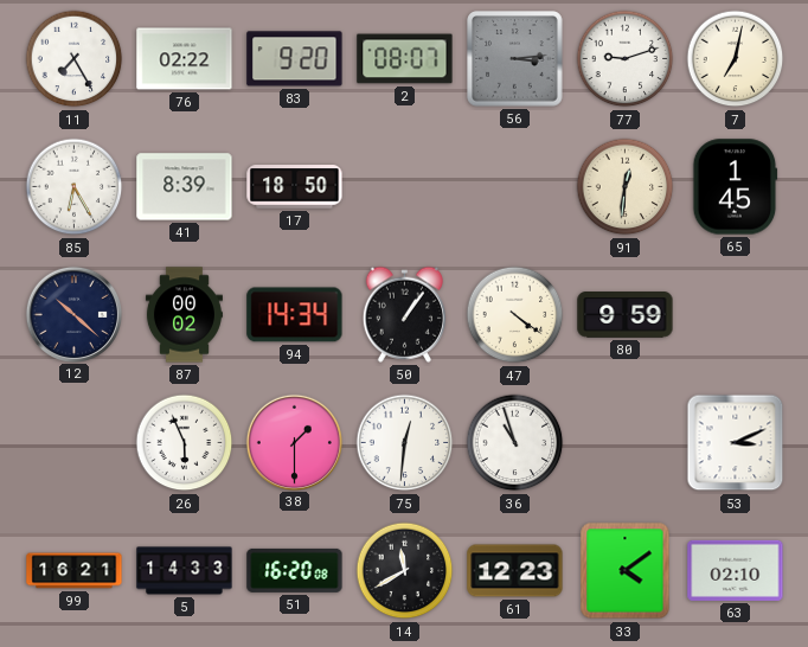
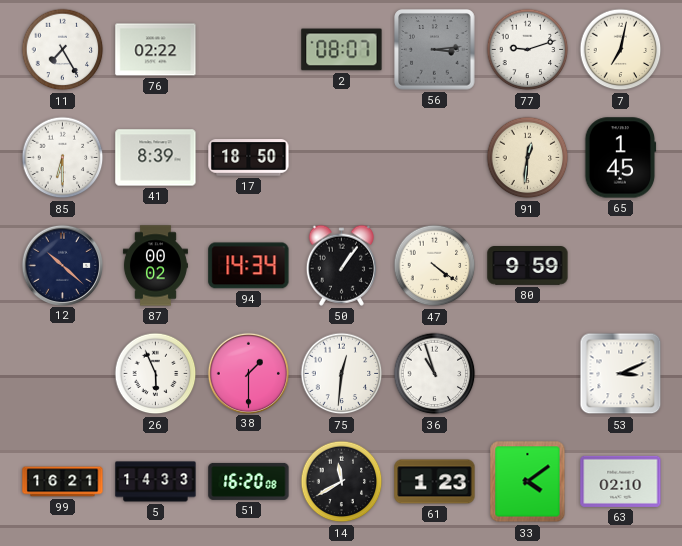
83: 9:20 -> none
85: 6:25 -> 6:30
61: 12:23 -> 1:23
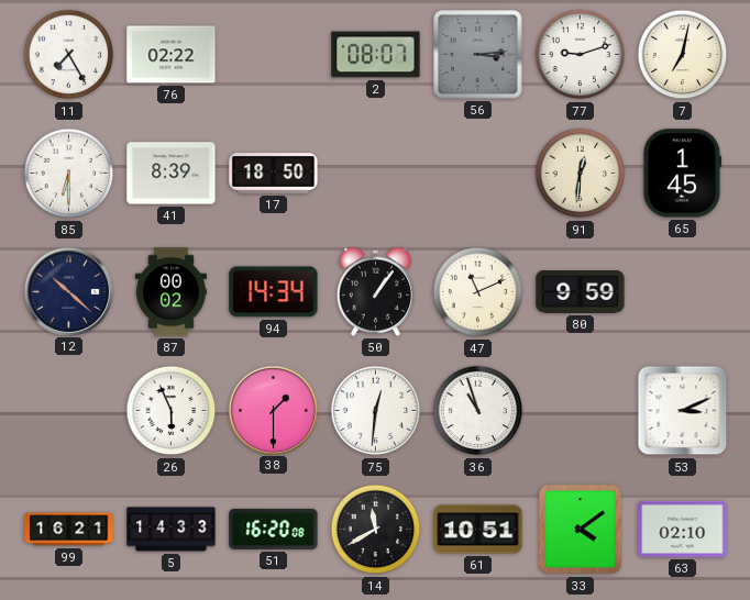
47: 4:21 -> 11:11
61: 1:23 -> 10:51
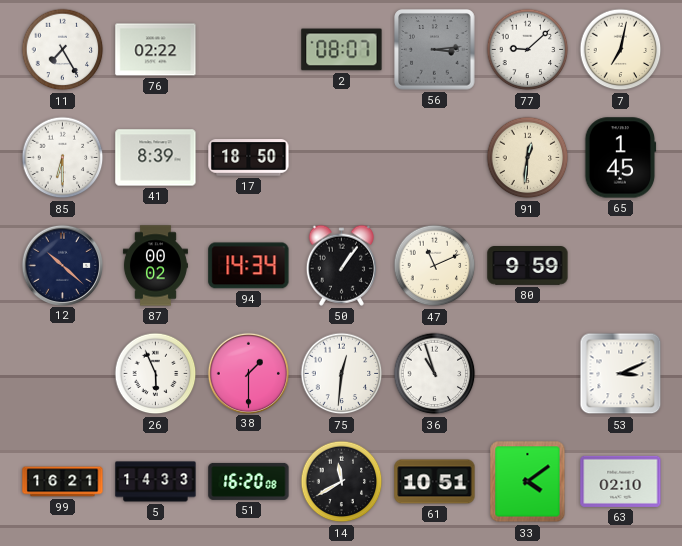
77: 9:12 -> 9:08
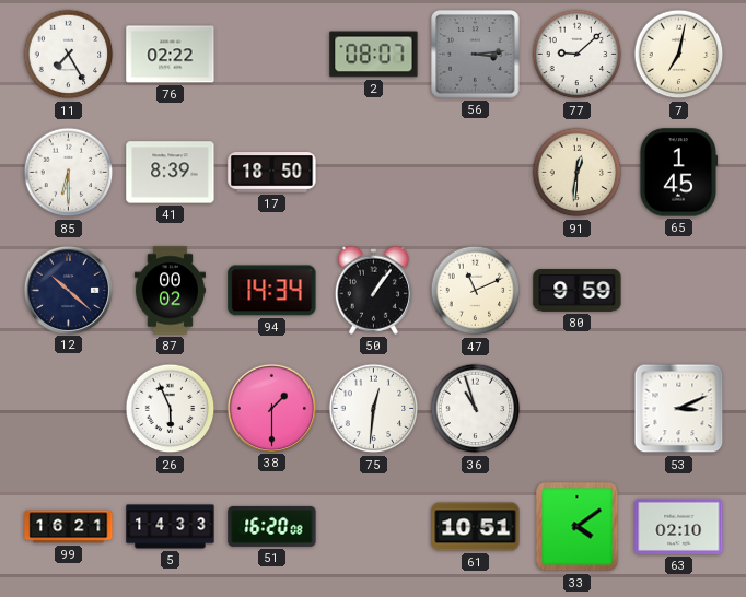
14: 11:40 -> none
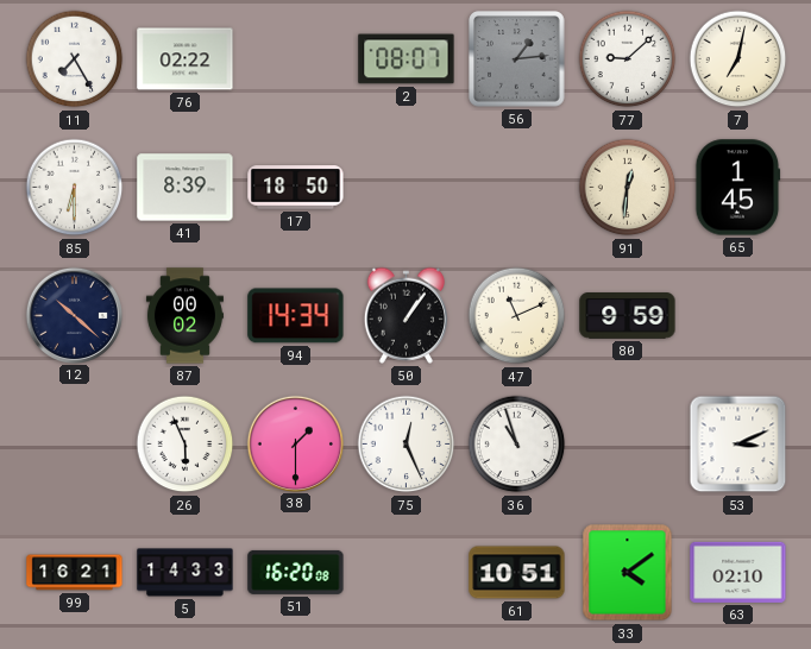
56: 3:14 -> 1:14
75: 12:31 -> 12:26
